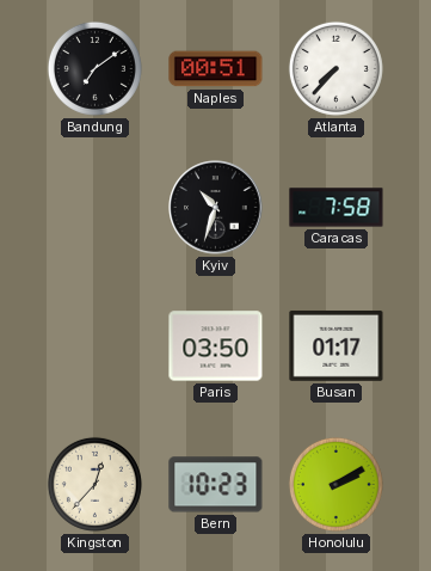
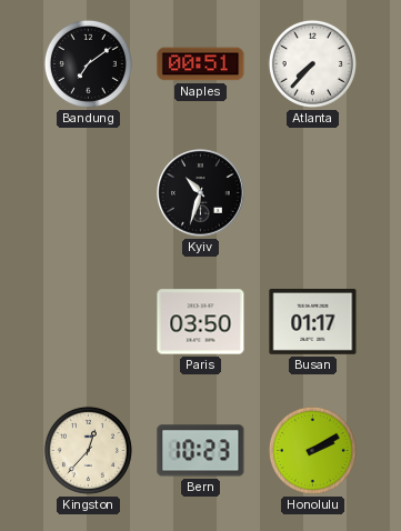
Caracas: 7:58 -> none
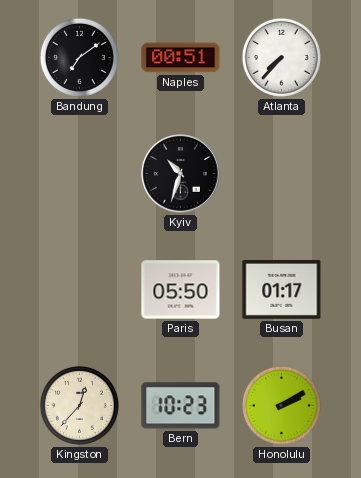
Paris: 03:50 -> 05:50
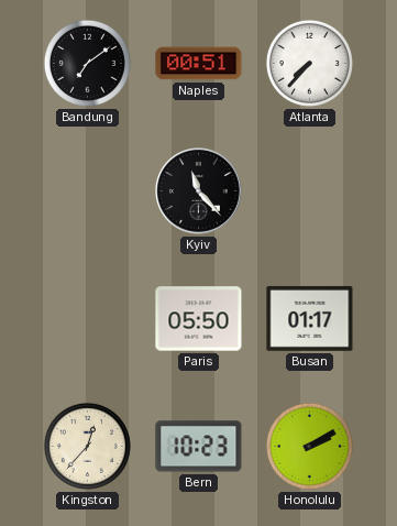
Kyiv: 10:33 -> 11:23
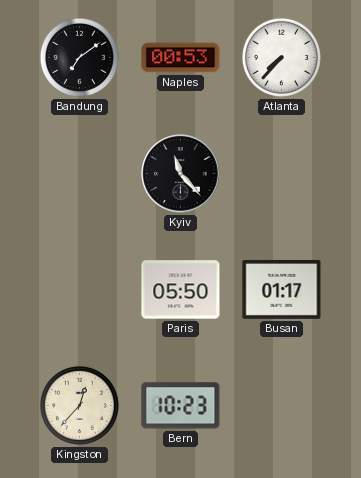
Naples: 00:51 -> 00:53
Honolulu: 2:10 -> none
